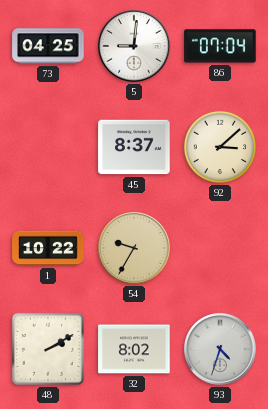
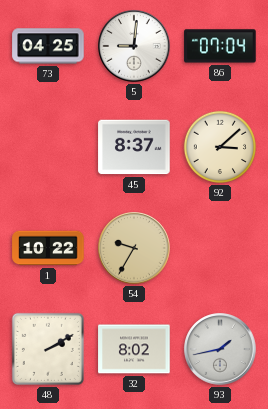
93: 4:33 -> 1:43
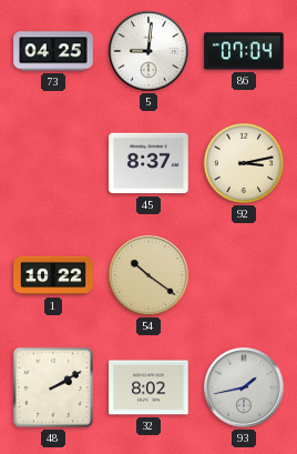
92: 3:08 -> 3:13
54: 9:35 -> 10:21
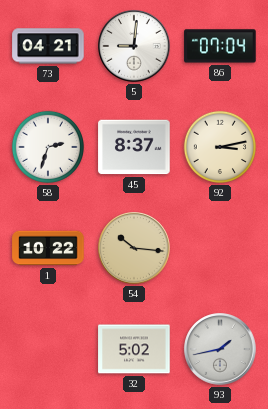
73: 04:25 -> 04:21
58: none -> 2:33
54: 10:21 -> 10:16
48: 2:10 -> none
32: 8:02 -> 5:02
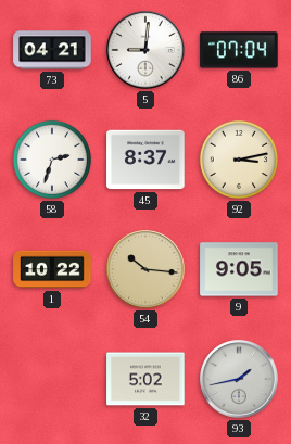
9: none -> 9:05
